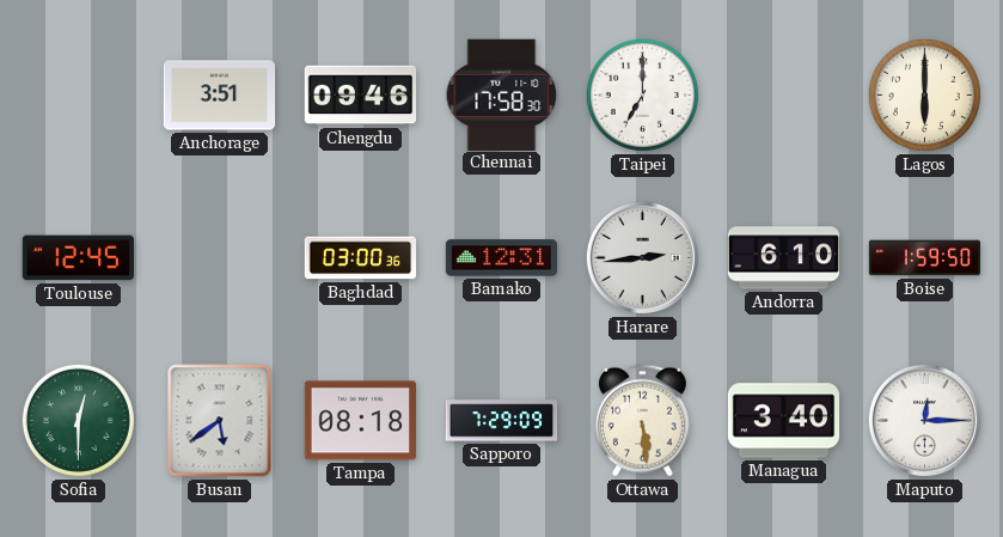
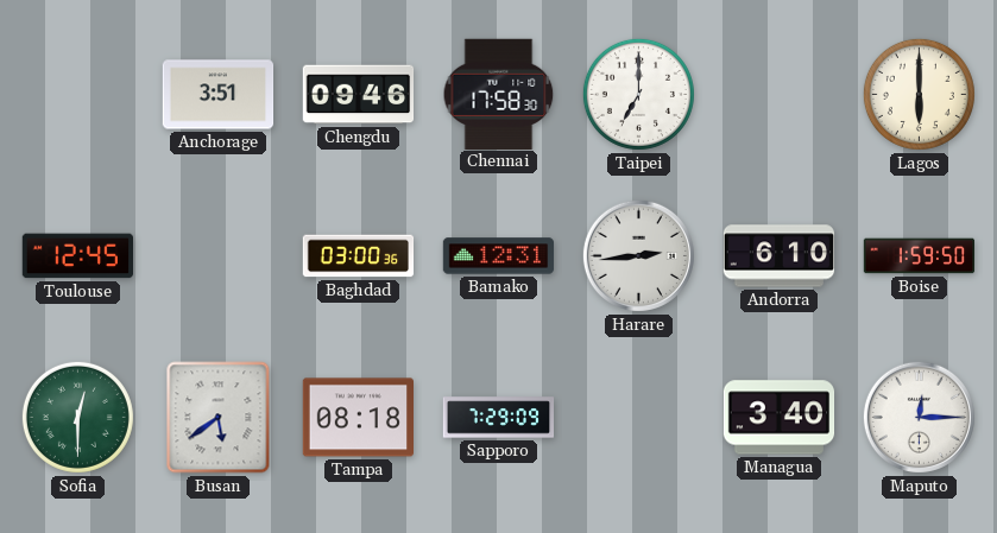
Ottawa: 5:29 -> none
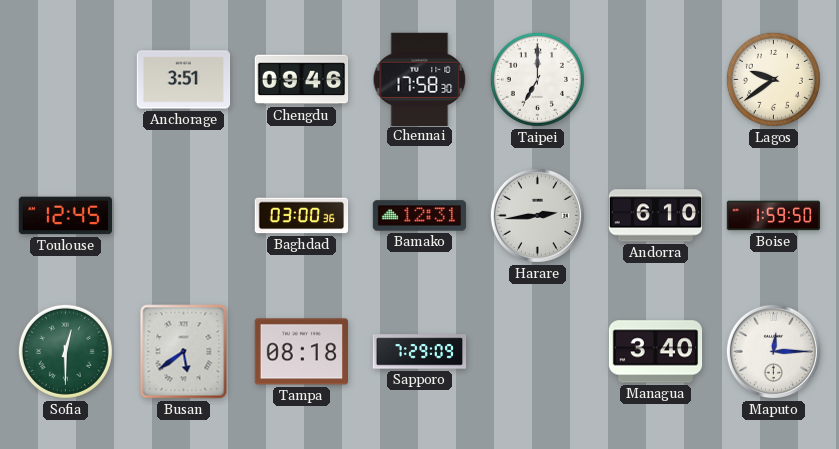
Lagos: 6:00 -> 9:39
